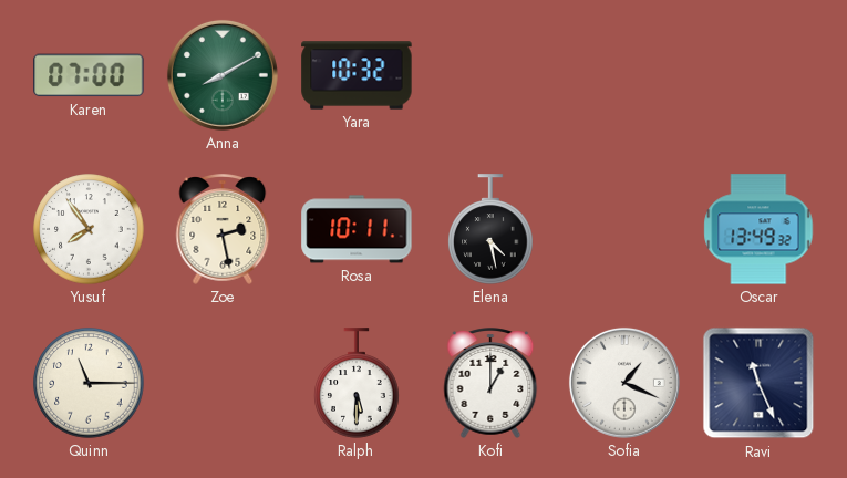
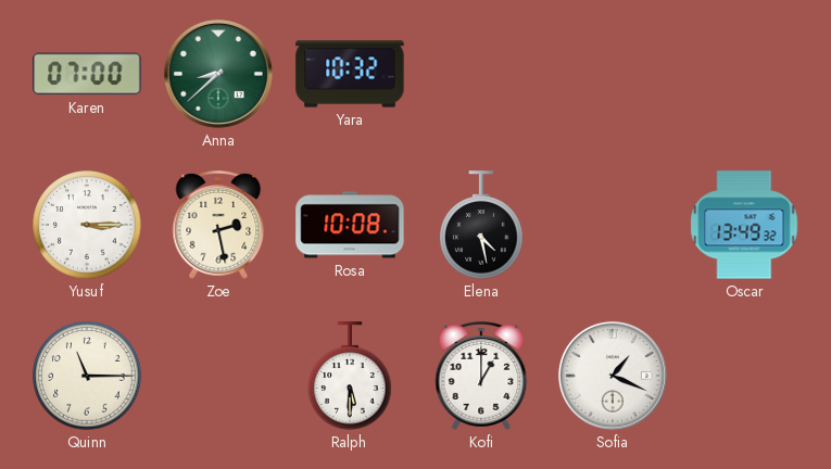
Anna: 8:10 -> 8:38
Yusuf: 7:54 -> 3:15
Rosa: 10:11 -> 10:08
Ravi: 11:26 -> none
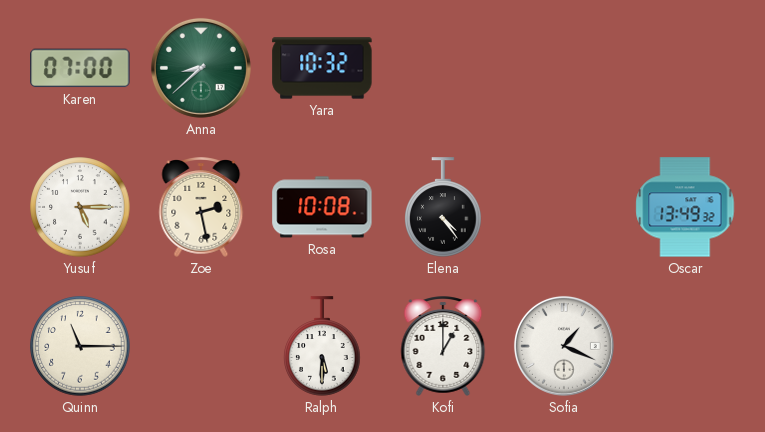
Yusuf: 3:15 -> 5:15
Elena: 4:28 -> 4:24
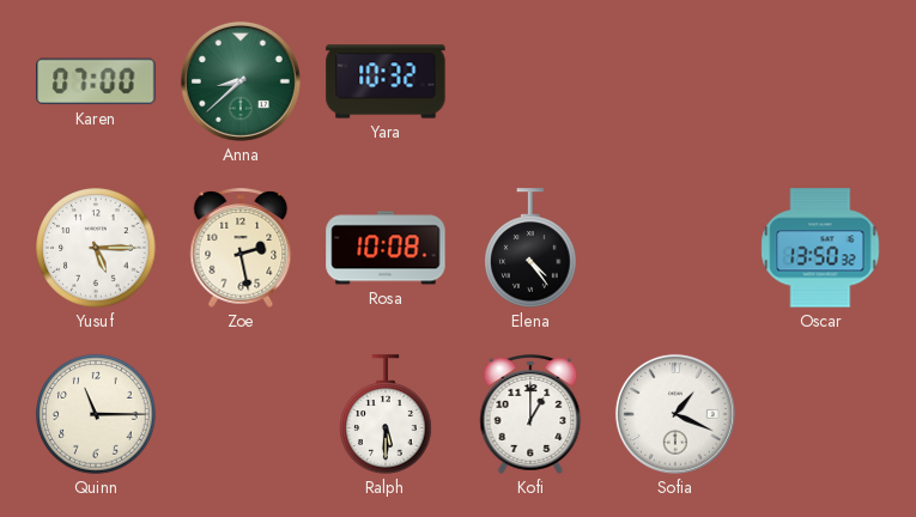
Oscar: 13:49 -> 13:50
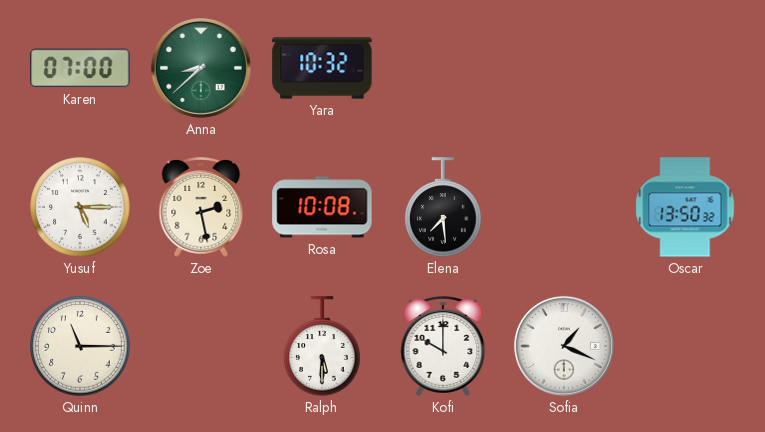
Elena: 4:24 -> 7:29
Kofi: 1:00 -> 10:00
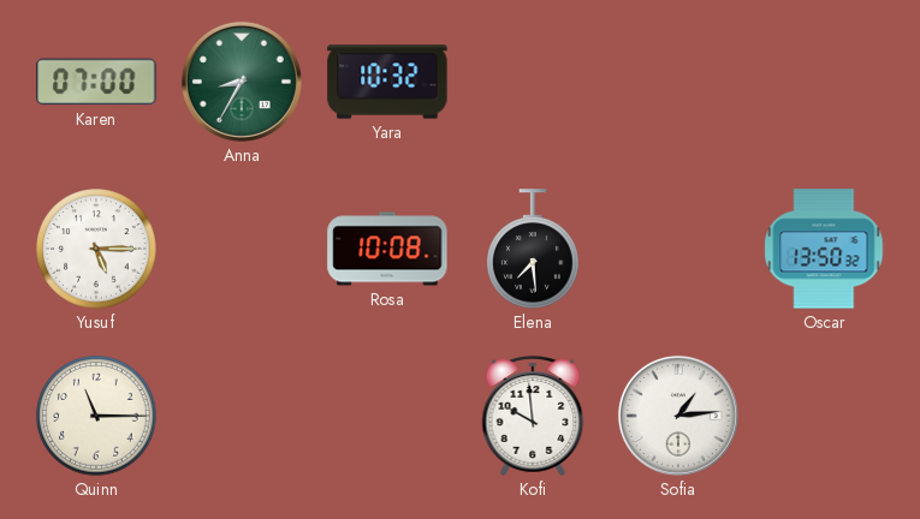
Anna: 8:38 -> 8:35
Zoe: 2:28 -> none
Ralph: 5:30 -> none
Kofi: 10:00 -> 9:59
Sofia: 1:19 -> 1:14
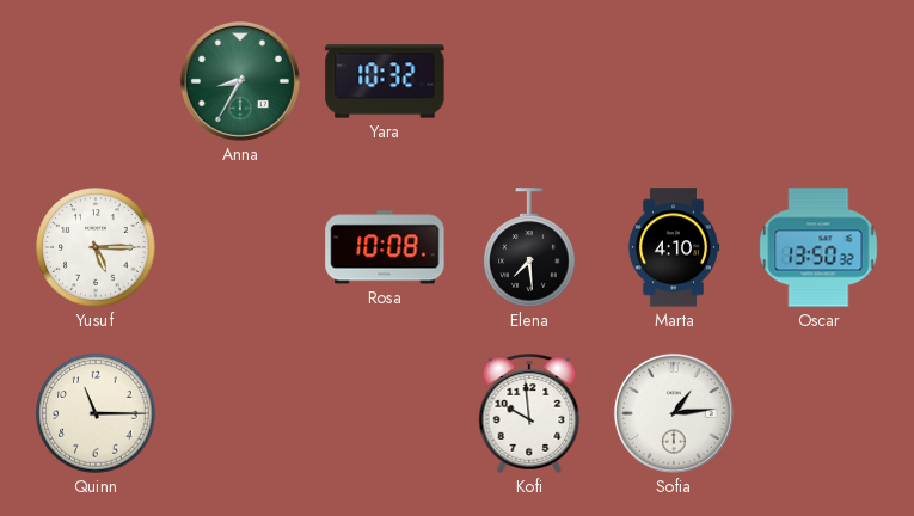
Karen: 07:00 -> none
Marta: none -> 4:10
